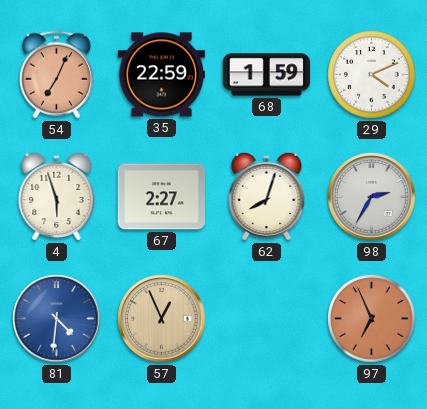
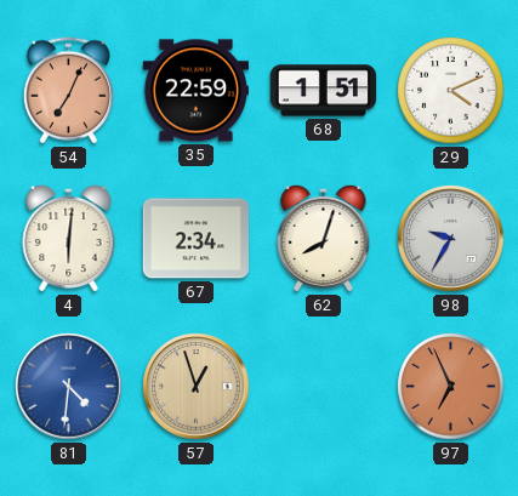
68: 1:59 -> 1:51
4: 5:57 -> 6:01
67: 2:27 -> 2:34
98: 2:35 -> 9:35
57: 12:56 -> 12:57
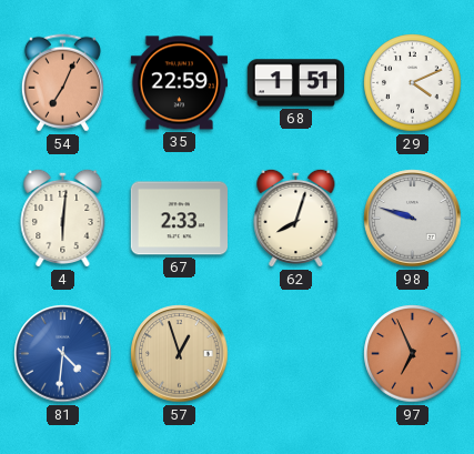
67: 2:34 -> 2:33
98: 9:35 -> 9:48
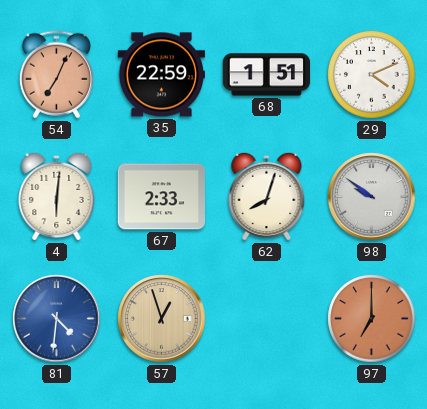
98: 9:48 -> 9:51
97: 6:56 -> 7:00
